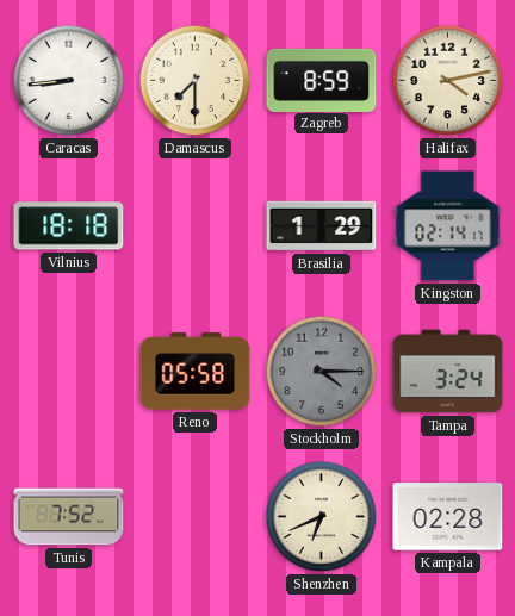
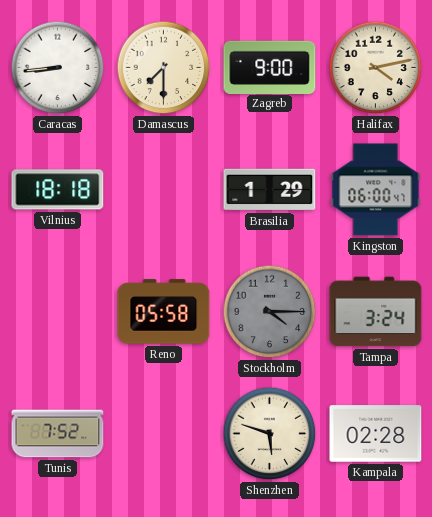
Zagreb: 8:59 -> 9:00
Kingston: 02:14 -> 06:00
Shenzhen: 6:41 -> 5:48
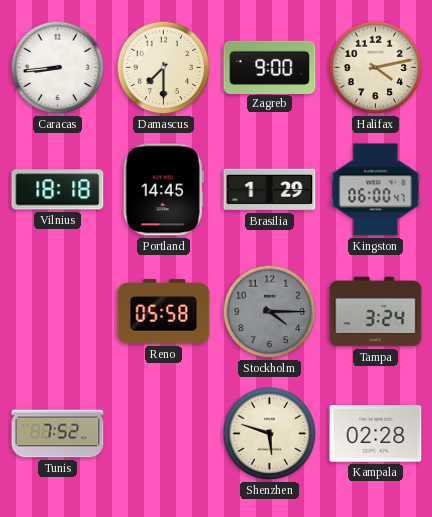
Portland: none -> 14:45
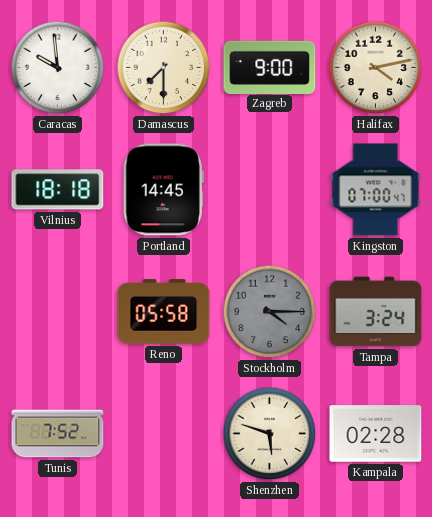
Caracas: 8:44 -> 9:59
Brasilia: 1:29 -> none
Kingston: 06:00 -> 07:00
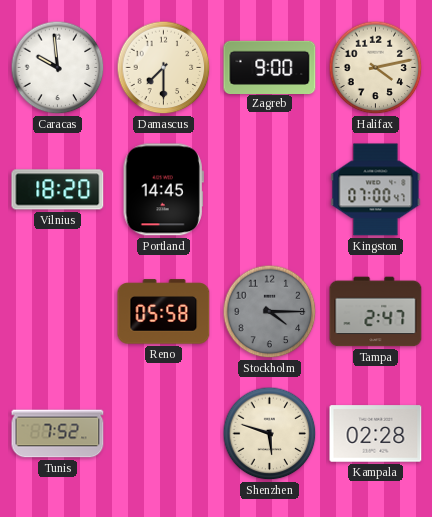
Vilnius: 18:18 -> 18:20
Tampa: 3:24 -> 2:47
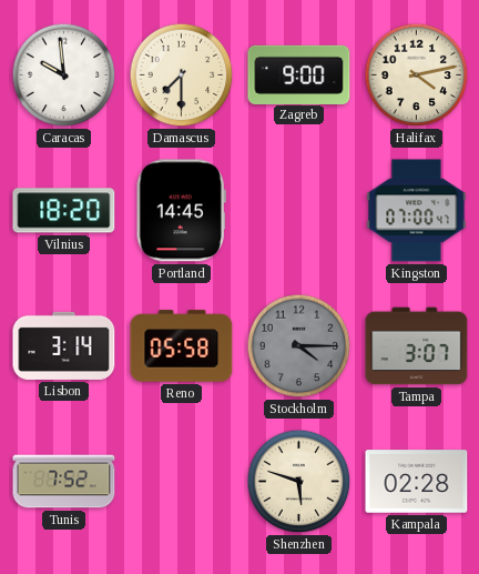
Lisbon: none -> 3:14
Tampa: 2:47 -> 3:07
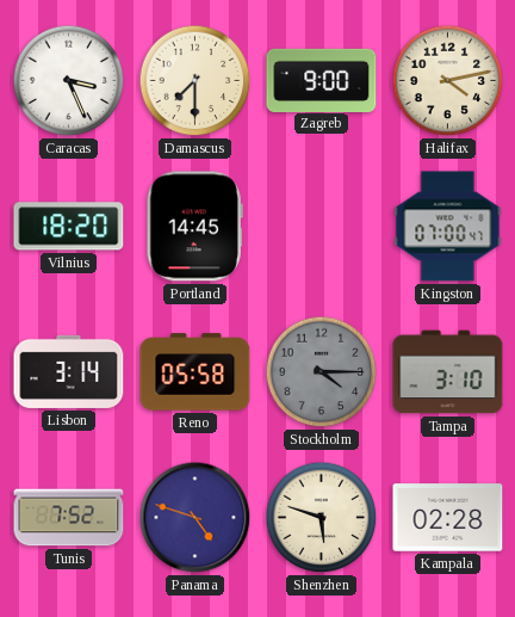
Caracas: 9:59 -> 3:26
Tampa: 3:07 -> 3:10
Panama: none -> 4:48
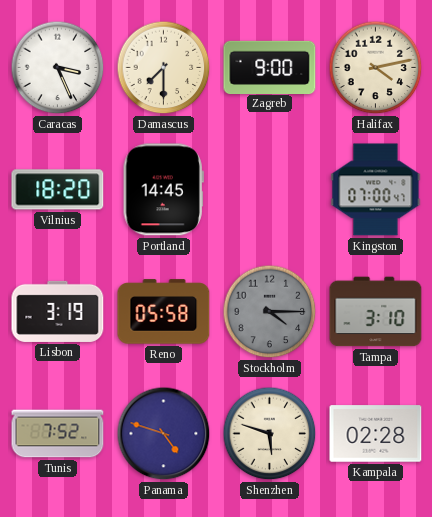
Lisbon: 3:14 -> 3:19
